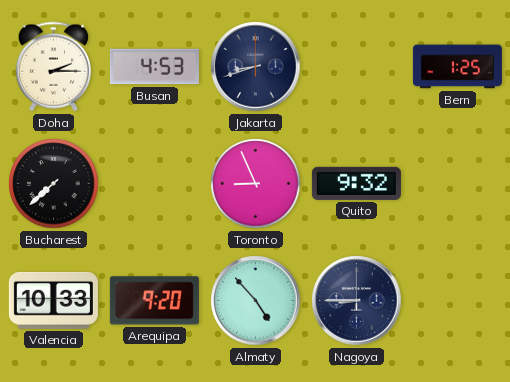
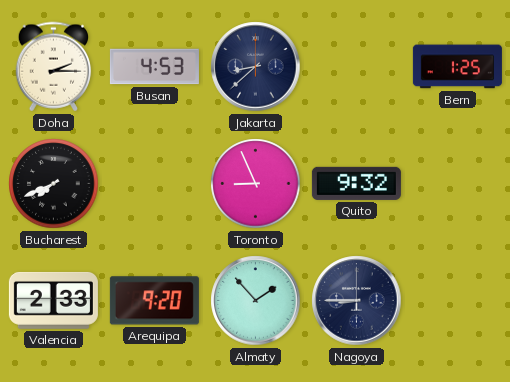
Jakarta: 8:42 -> 8:38
Bucharest: 7:38 -> 7:41
Valencia: 10:33 -> 2:33
Almaty: 4:53 -> 1:53
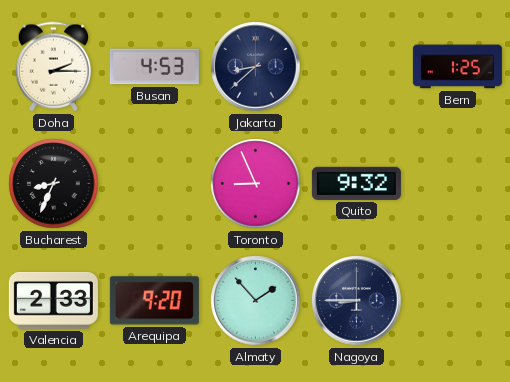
Bucharest: 7:41 -> 8:34
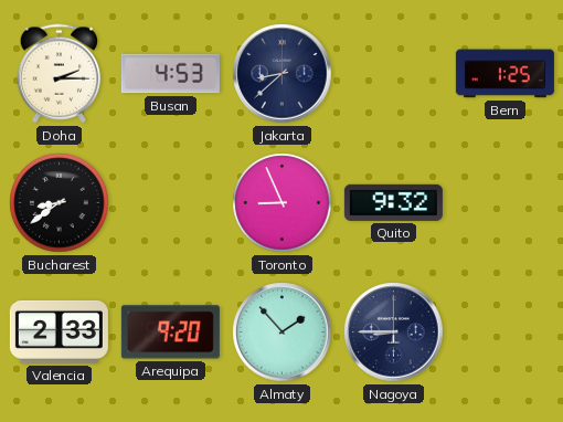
Bucharest: 8:34 -> 8:39
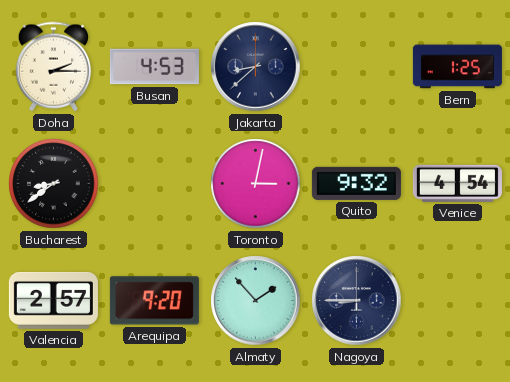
Toronto: 8:56 -> 3:02
Venice: none -> 4:54
Valencia: 2:33 -> 2:57
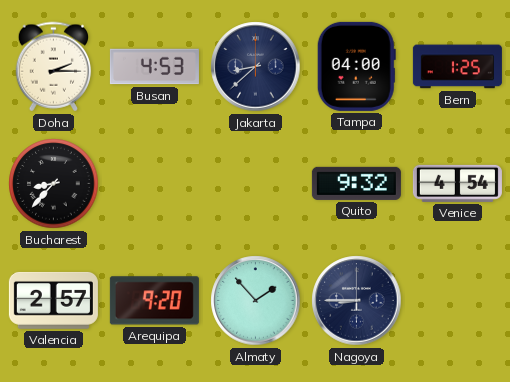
Tampa: none -> 04:00
Bucharest: 8:39 -> 8:37
Toronto: 3:02 -> none
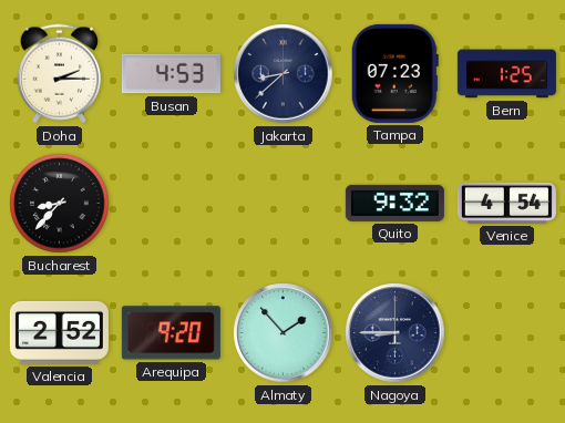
Tampa: 04:00 -> 07:23
Valencia: 2:57 -> 2:52
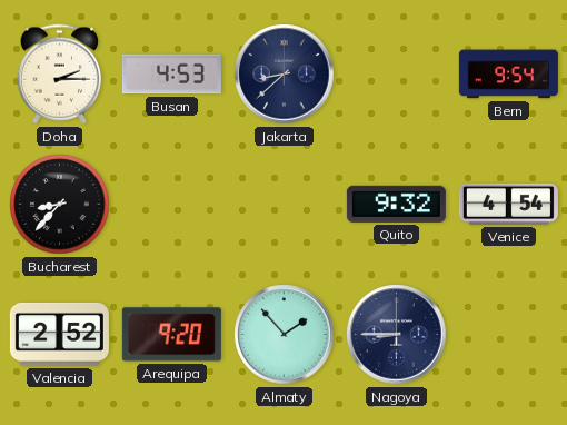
Tampa: 07:23 -> none
Bern: 1:25 -> 9:54
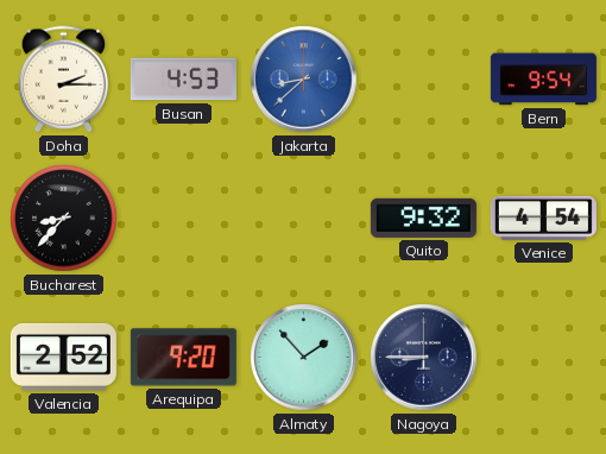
Jakarta dial: navy -> blue
